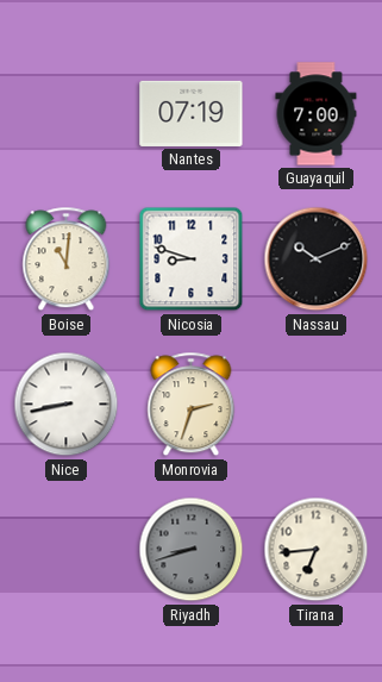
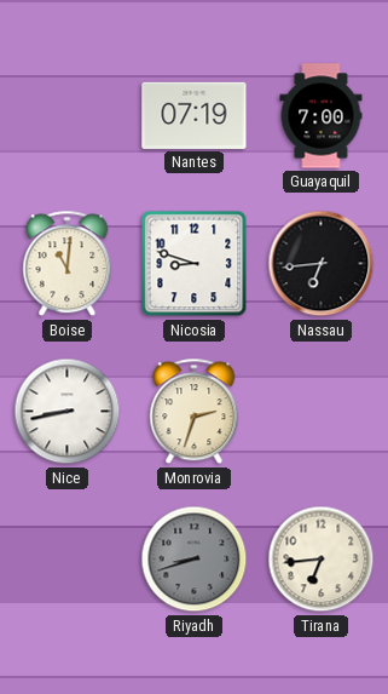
Nassau: 10:11 -> 6:44
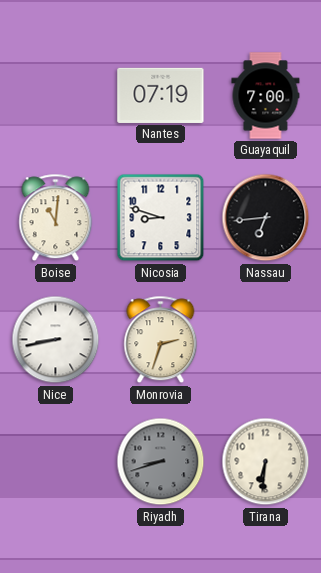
Tirana: 6:44 -> 6:31
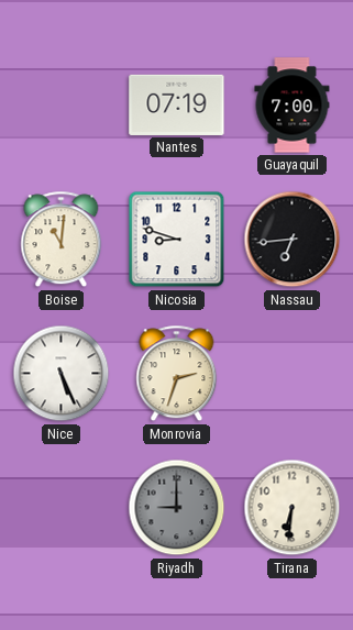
Nice: 8:43 -> 5:26
Riyadh: 8:42 -> 9:00
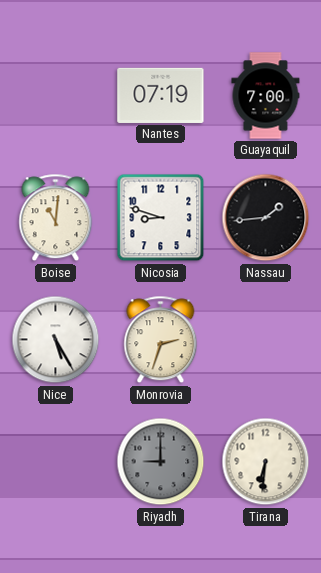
Nassau: 6:44 -> 1:44
Nice: 5:26 -> 5:25
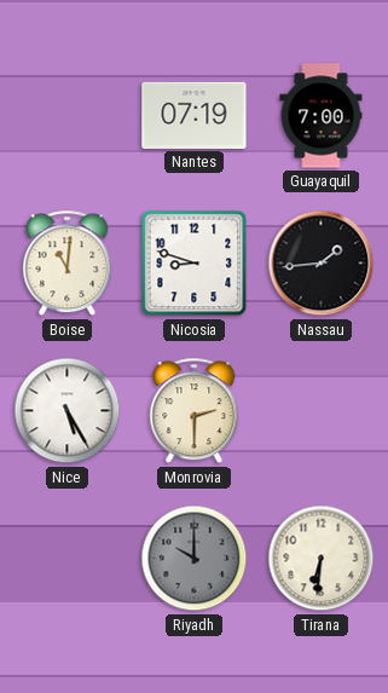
Monrovia: 2:33 -> 2:30
Riyadh: 9:00 -> 10:00
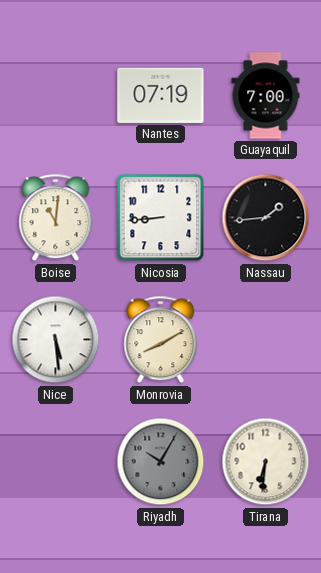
Nicosia: 8:48 -> 8:44
Nice: 5:25 -> 5:29
Monrovia: 2:30 -> 8:10
Riyadh: 10:00 -> 10:05
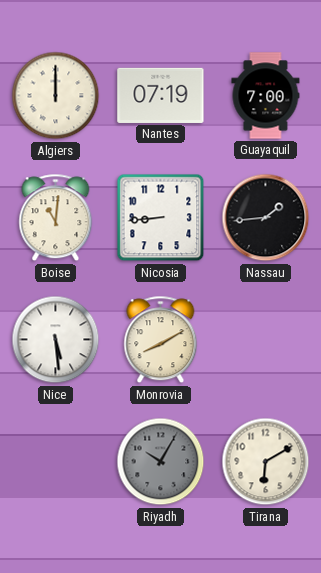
Algiers: none -> 12:00
Tirana: 6:31 -> 6:10
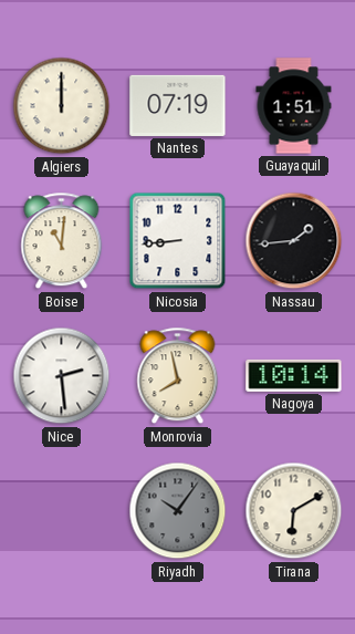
Guayaquil: 7:00 -> 1:51
Nice: 5:29 -> 2:29
Monrovia: 8:10 -> 7:58
Nagoya: none -> 10:14
Riyadh: 10:05 -> 10:06
